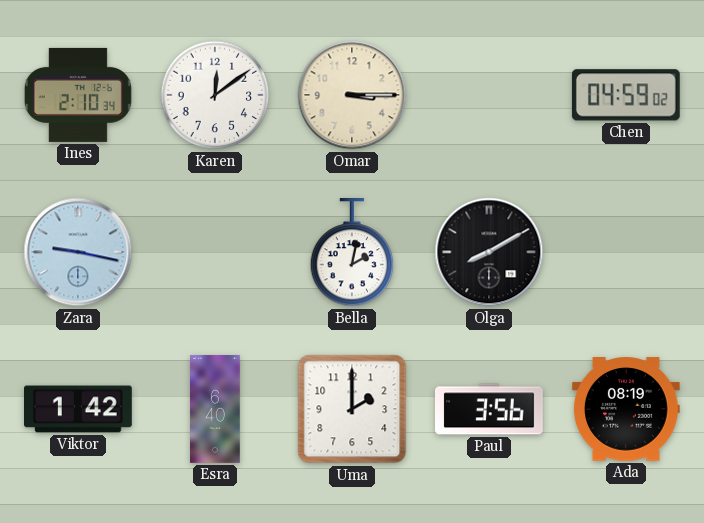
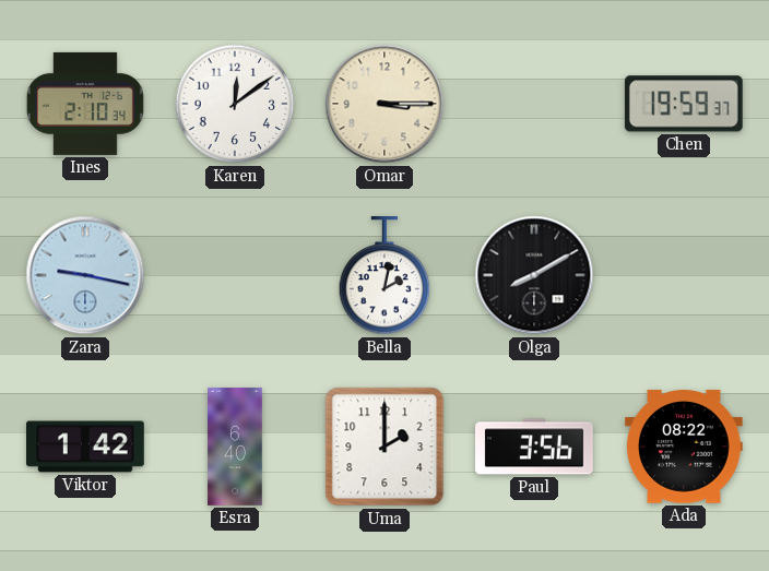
Chen: 04:59 -> 19:59
Ada: 08:19 -> 08:22
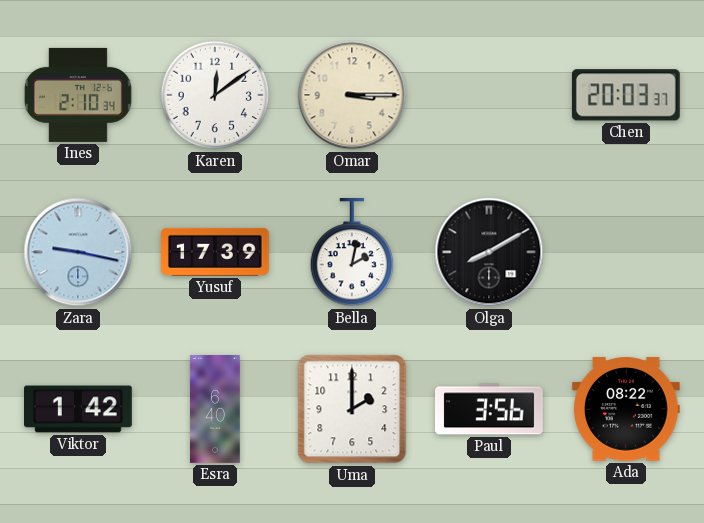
Chen: 19:59 -> 20:03
Yusuf: none -> 17:39
